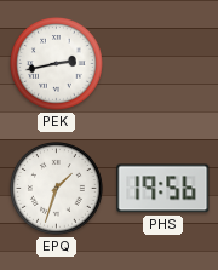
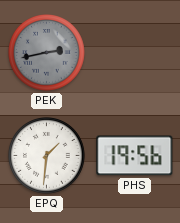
PEK dial: white -> grey
EPQ: 1:33 -> 1:31
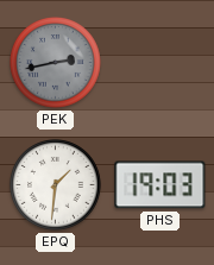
PHS: 19:56 -> 19:03
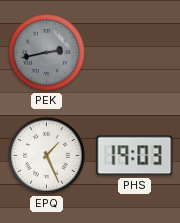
EPQ: 1:31 -> 1:26
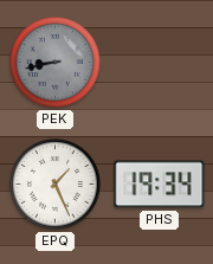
PEK: 2:43 -> 8:43
PHS: 19:03 -> 19:34
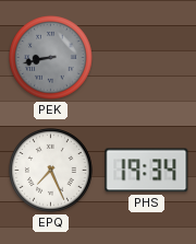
EPQ: 1:26 -> 7:26
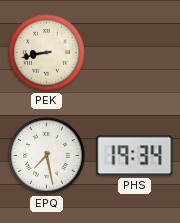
PEK dial: grey -> cream
EPQ: 7:26 -> 7:28
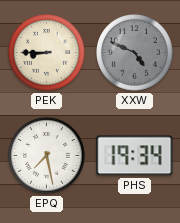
PEK: 8:43 -> 8:45
XXW: none -> 4:49
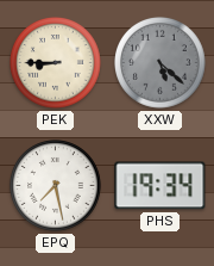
XXW: 4:49 -> 5:22
